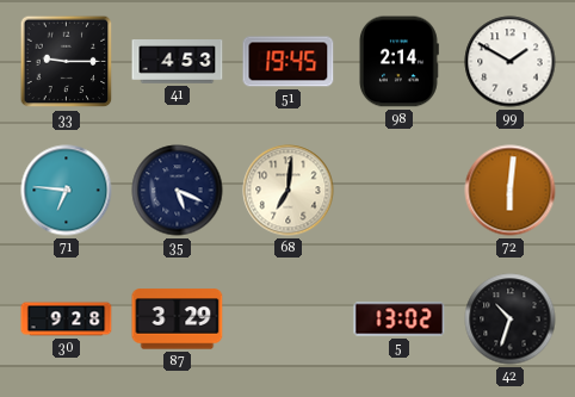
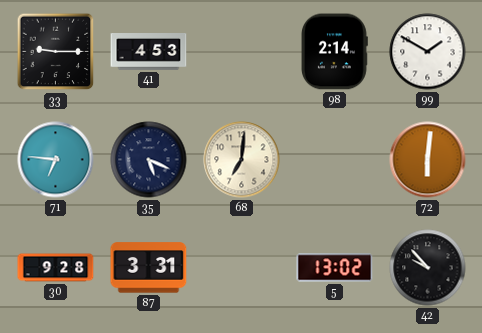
51: 19:45 -> none
87: 3:29 -> 3:31
42: 10:33 -> 9:53
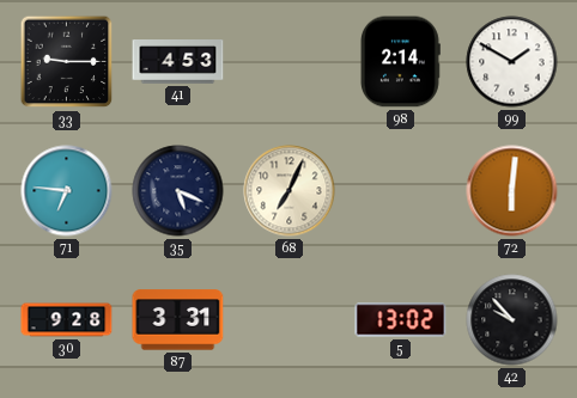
68: 7:01 -> 7:04
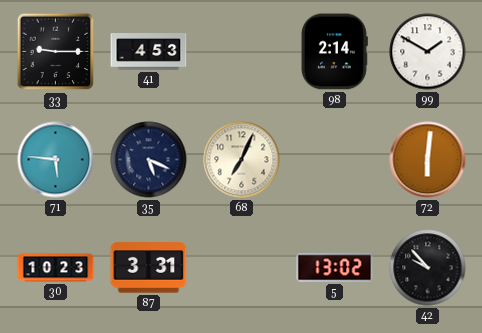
71: 6:46 -> 5:46
30: 9:28 -> 10:23
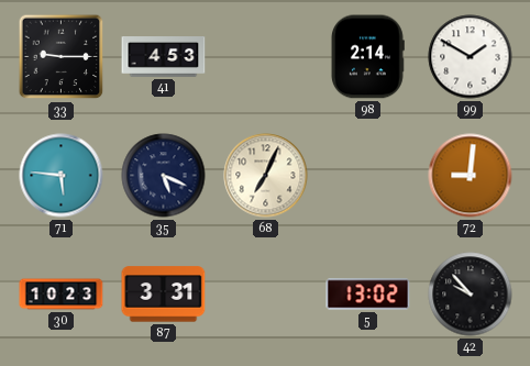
72: 6:01 -> 9:01
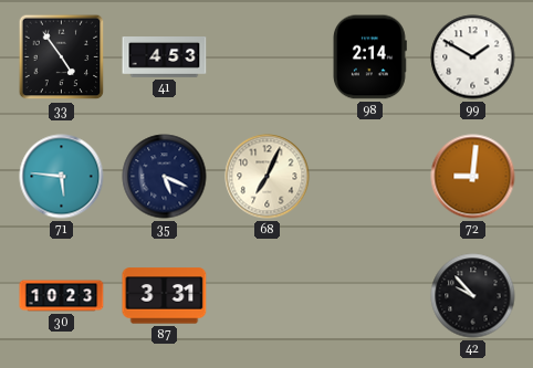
33: 9:15 -> 4:54
5: 13:02 -> none
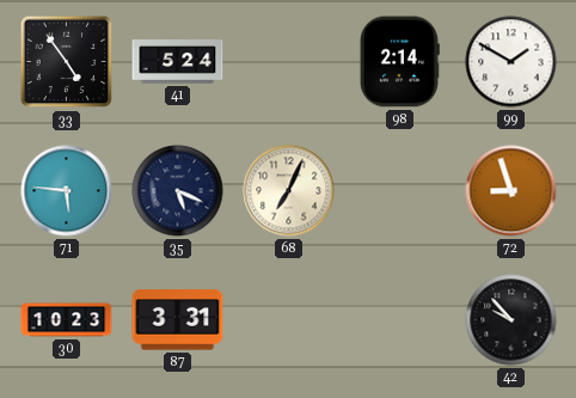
41: 4:53 -> 5:24
72: 9:01 -> 8:57
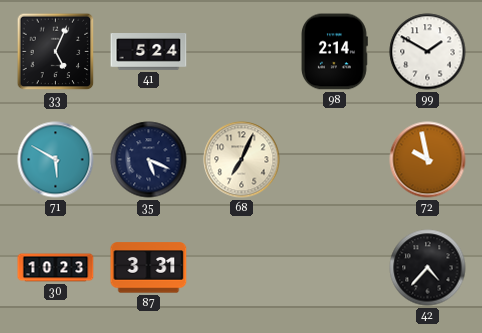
33: 4:54 -> 5:04
71: 5:46 -> 5:50
72: 8:57 -> 9:58
42: 9:53 -> 4:37
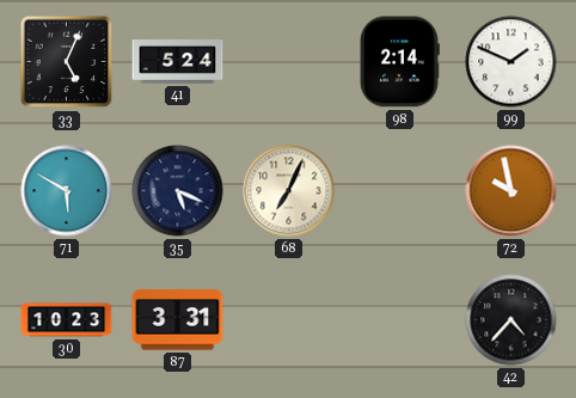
99: 1:50 -> 1:49
